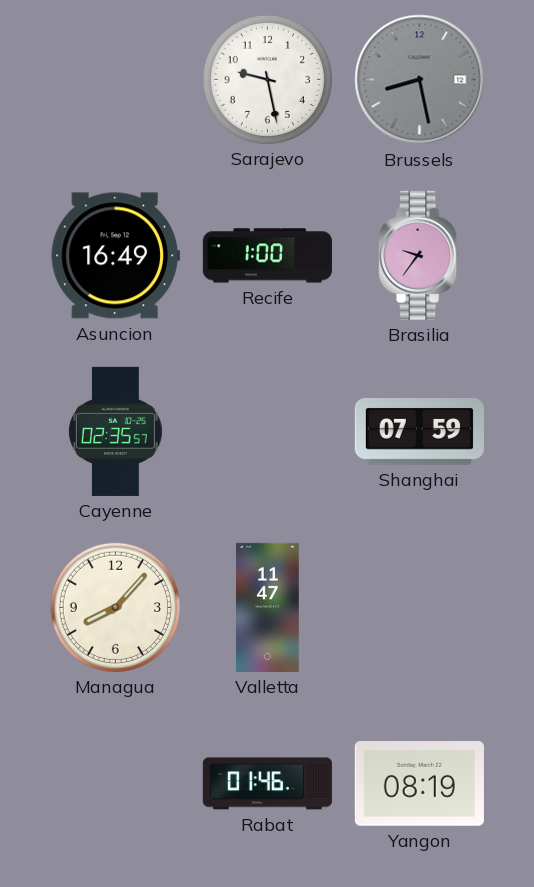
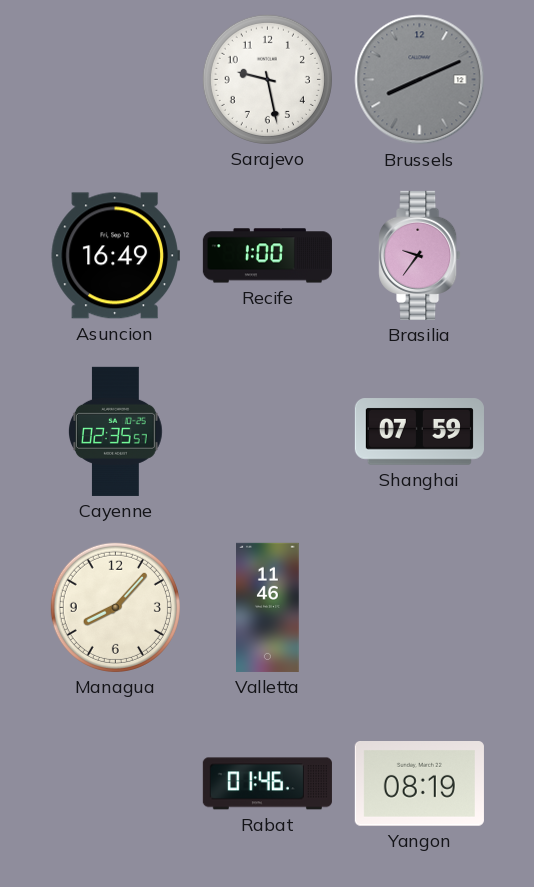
Brussels: 8:28 -> 8:11
Valletta: 11:47 -> 11:46
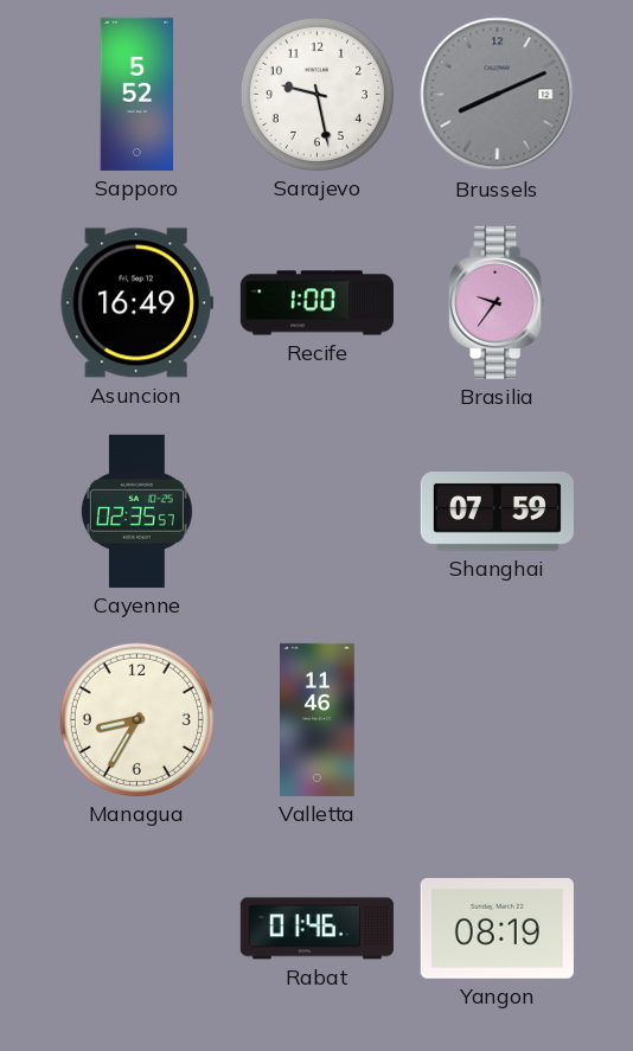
Sapporo: none -> 5:52
Managua: 8:07 -> 8:35
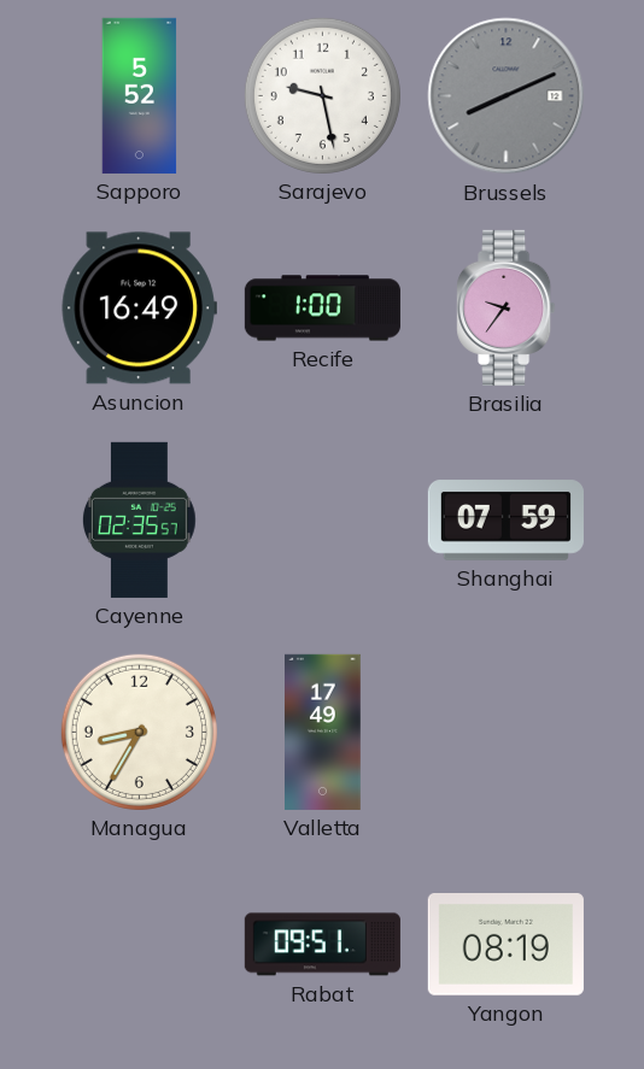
Valletta: 11:46 -> 17:49
Rabat: 01:46 -> 09:51
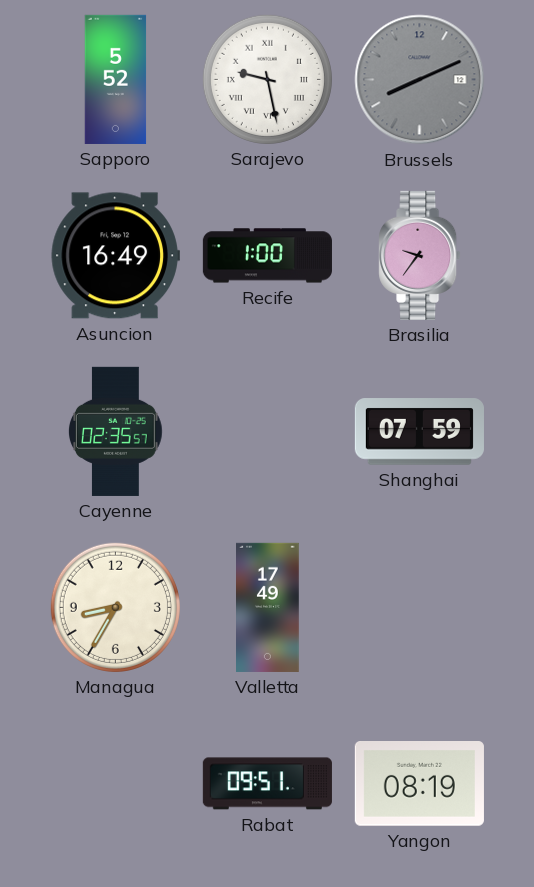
Sarajevo numerals: Arabic -> Roman
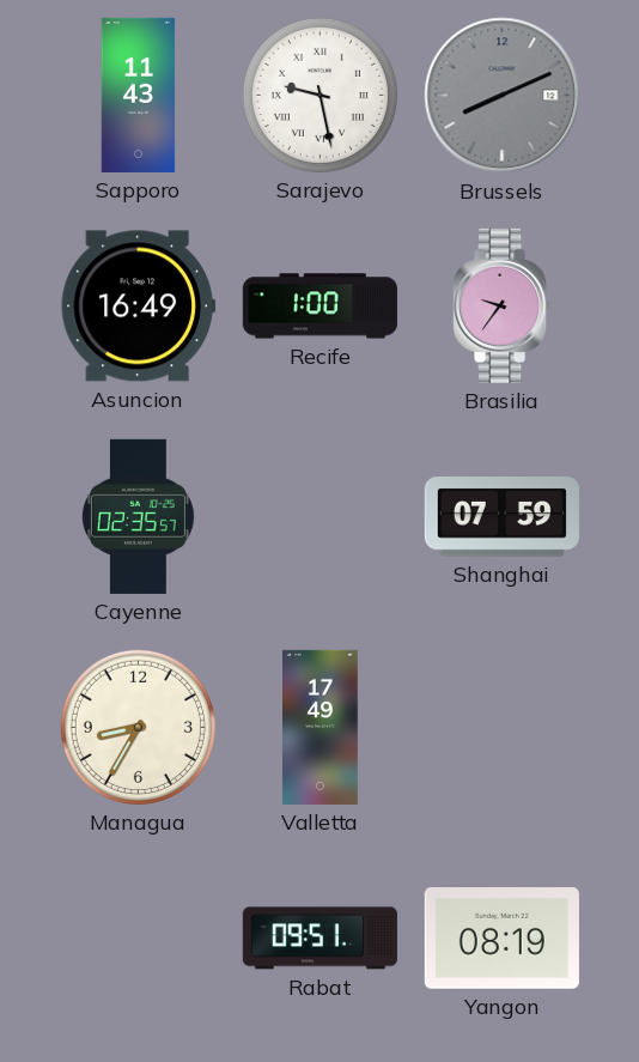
Sapporo: 5:52 -> 11:43
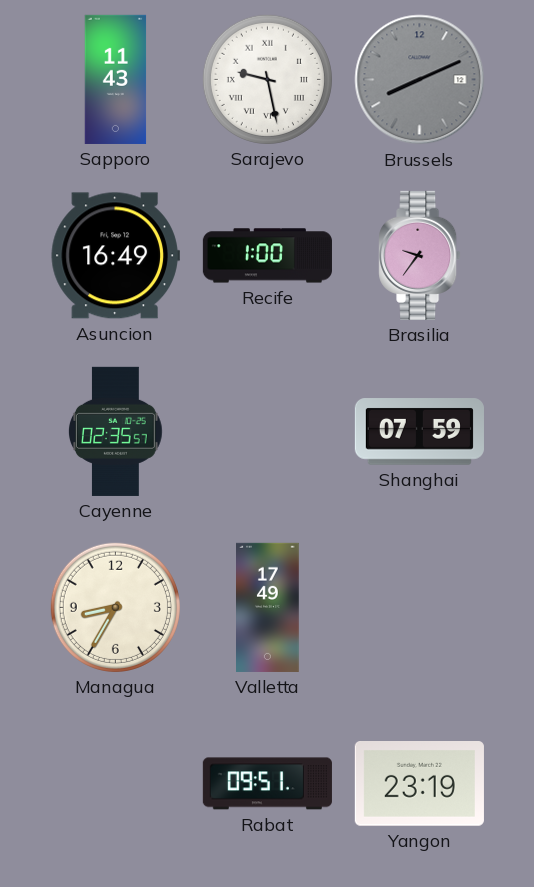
Yangon: 08:19 -> 23:19
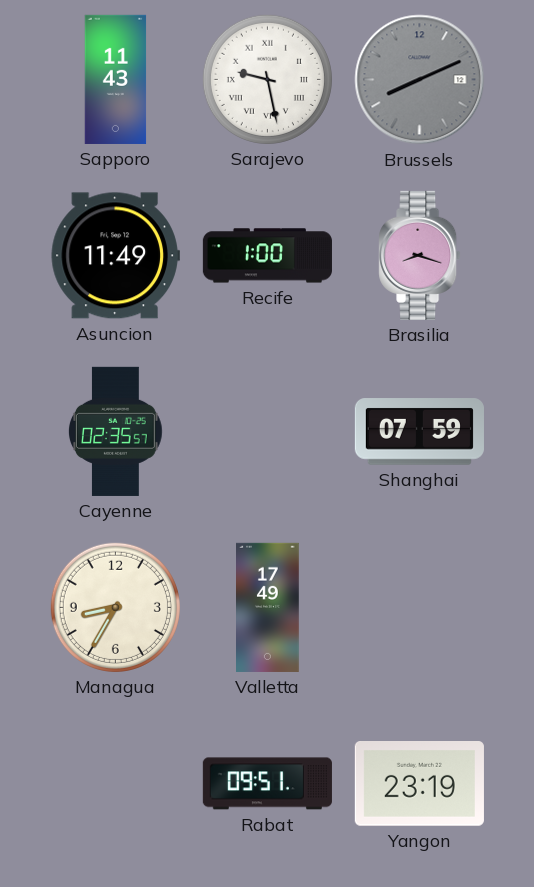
Asuncion: 16:49 -> 11:49
Brasilia: 9:36 -> 8:18
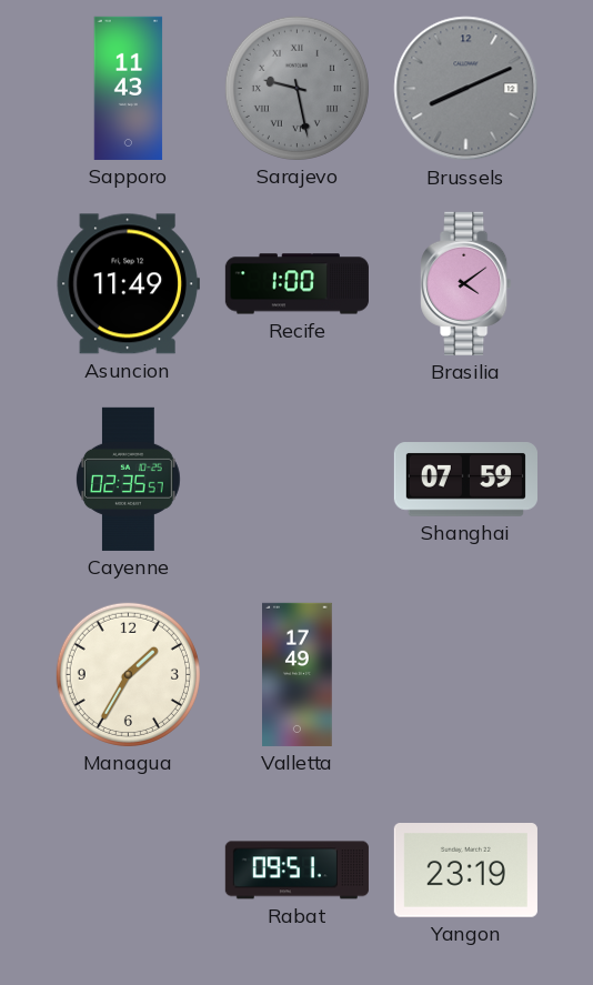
Sarajevo dial: white -> grey
Brasilia: 8:18 -> 4:09
Managua: 8:35 -> 1:35
